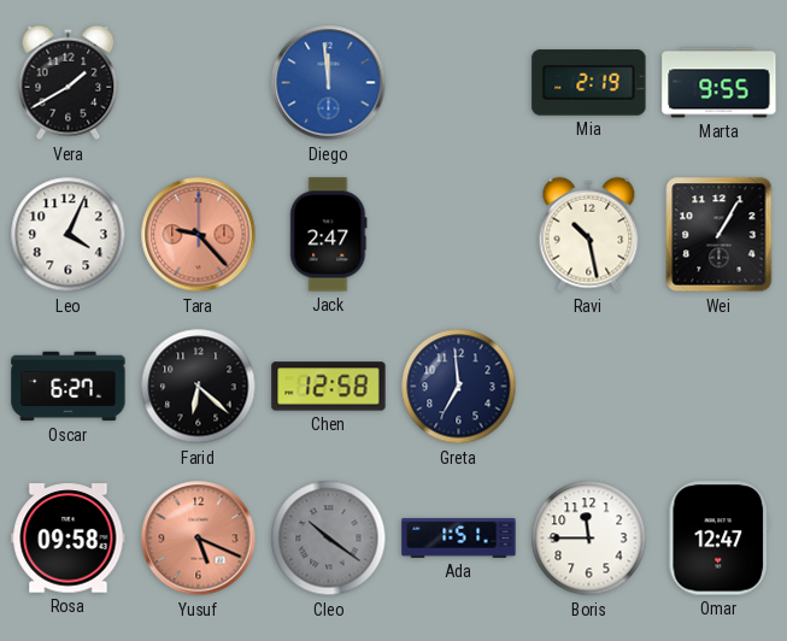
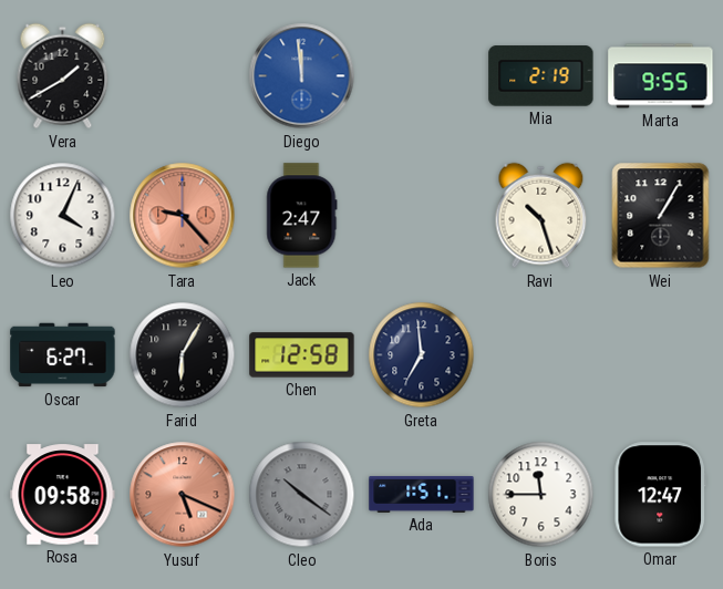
Ravi: 10:28 -> 10:27
Farid: 6:22 -> 6:05
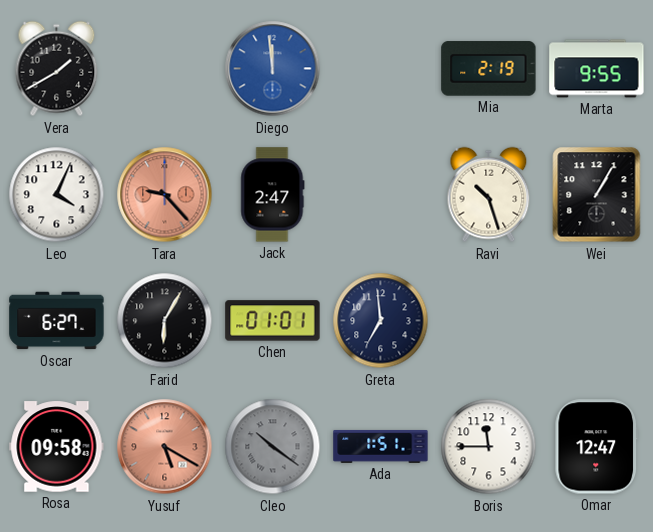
Chen: 12:58 -> 01:01
Yusuf: 5:19 -> 5:20
